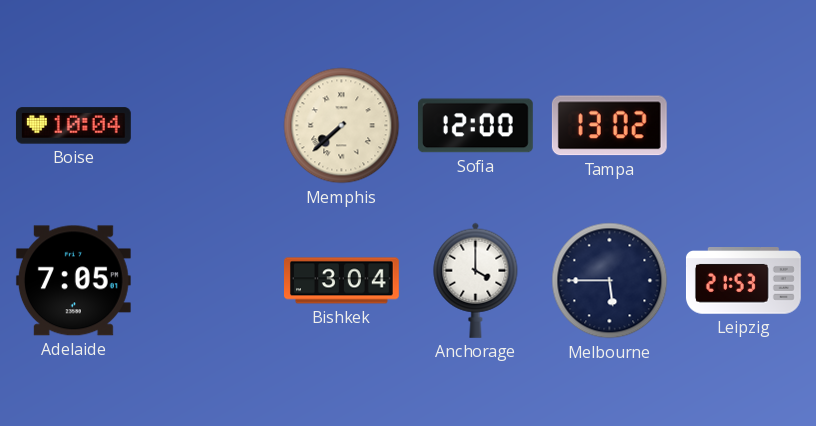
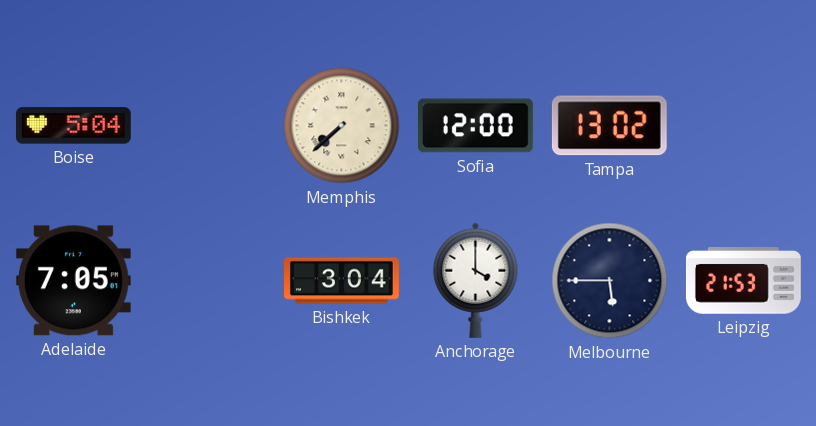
Boise: 10:04 -> 5:04
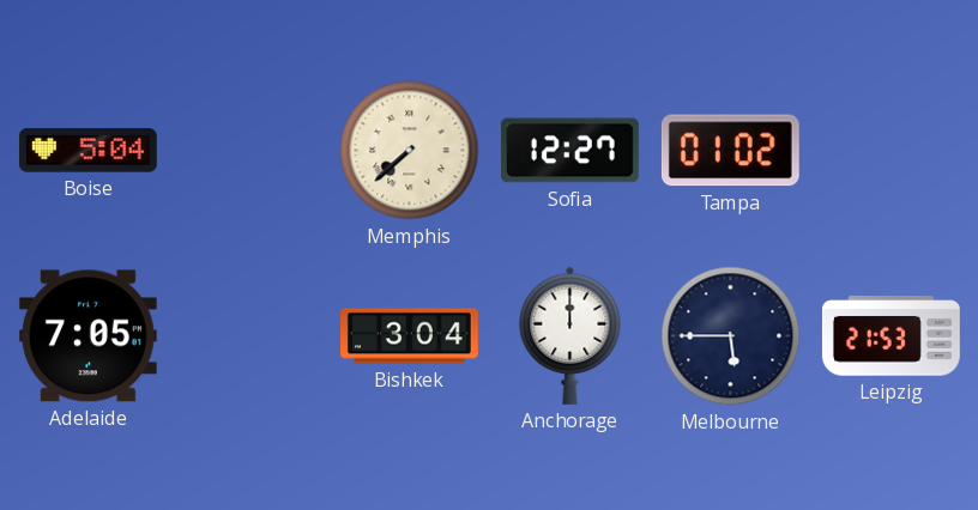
Sofia: 12:00 -> 12:27
Tampa: 13:02 -> 01:02
Anchorage: 4:00 -> 12:00
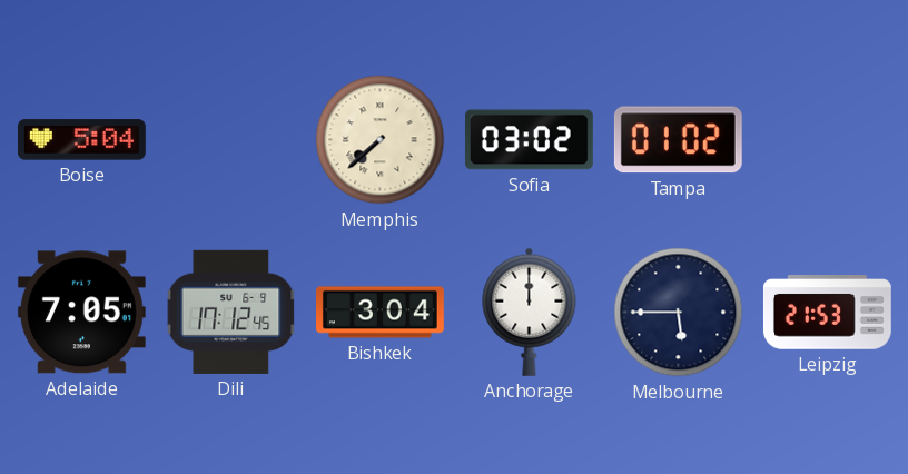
Sofia: 12:27 -> 03:02
Dili: none -> 17:12
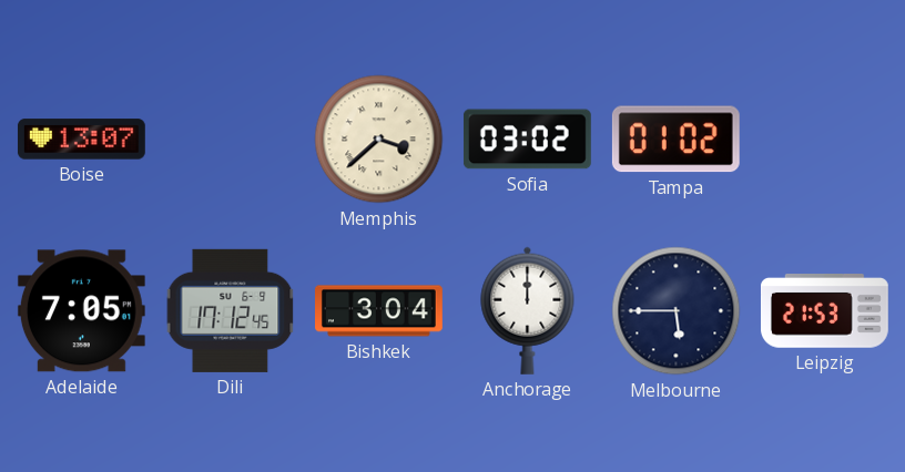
Boise: 5:04 -> 13:07
Memphis: 7:38 -> 3:38
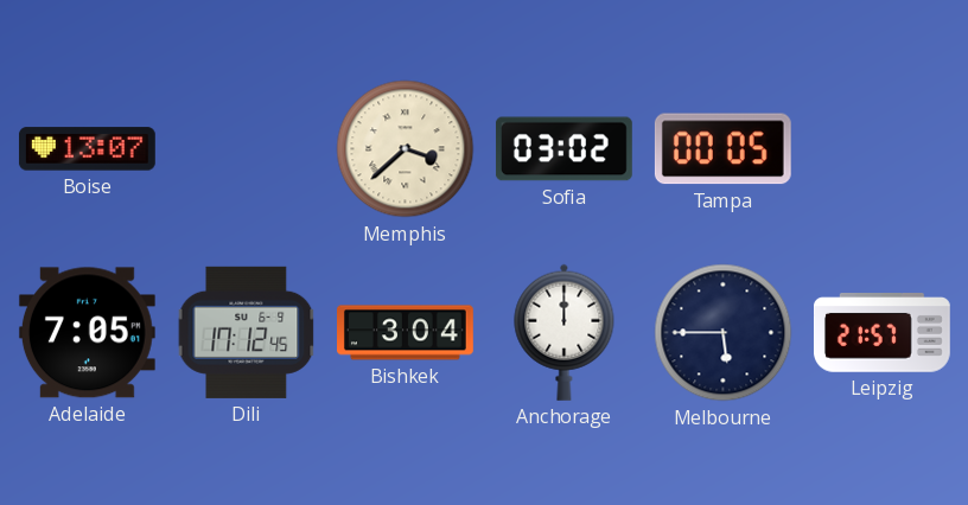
Tampa: 01:02 -> 00:05
Leipzig: 21:53 -> 21:57
